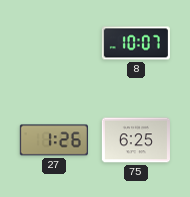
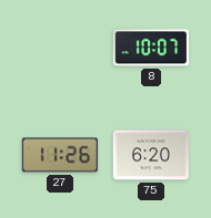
27: 1:26 -> 11:26
75: 6:25 -> 6:20
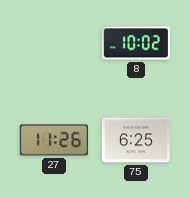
8: 10:07 -> 10:02
75: 6:20 -> 6:25
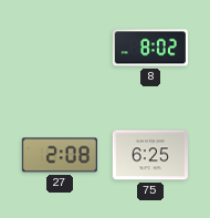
8: 10:02 -> 8:02
27: 11:26 -> 2:08
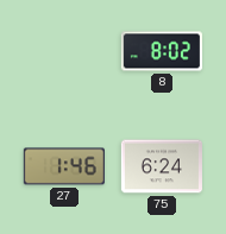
27: 2:08 -> 1:46
75: 6:25 -> 6:24
